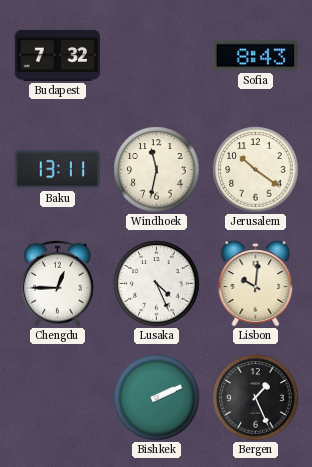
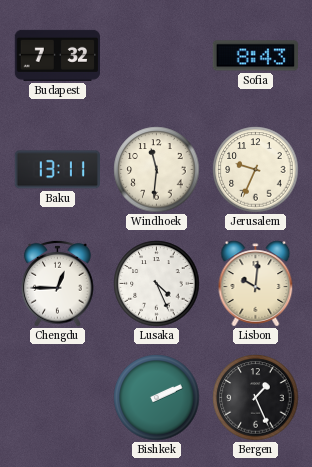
Windhoek: 11:32 -> 11:31
Jerusalem: 10:21 -> 9:34
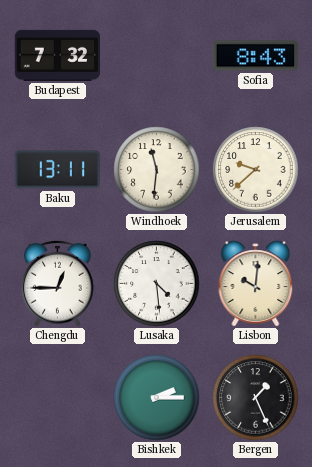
Jerusalem: 9:34 -> 9:38
Lusaka: 4:26 -> 4:29
Bishkek: 2:11 -> 2:15
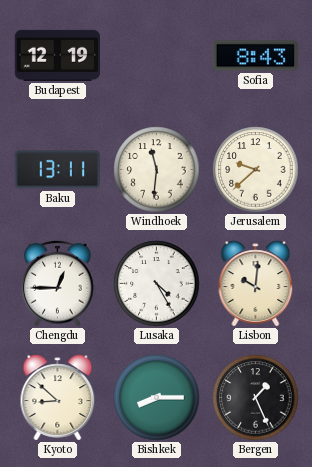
Budapest: 7:32 -> 12:19
Lusaka: 4:29 -> 4:25
Kyoto: none -> 8:52
Bishkek: 2:15 -> 8:15
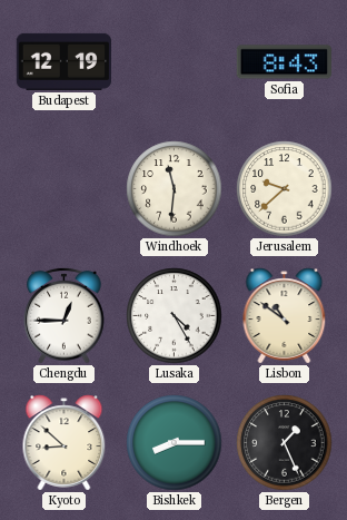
Baku: 13:11 -> none
Lisbon: 10:01 -> 10:51
